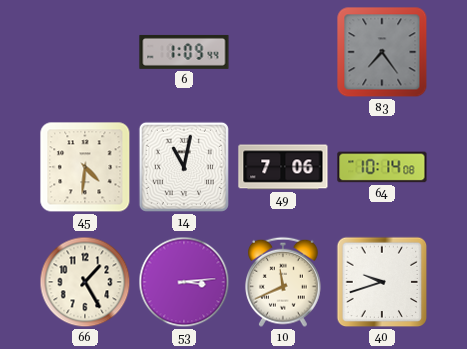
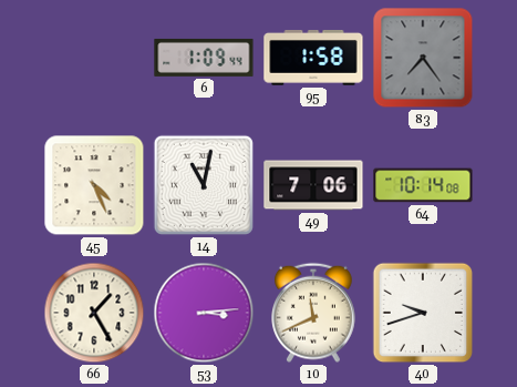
95: none -> 1:58
45: 4:31 -> 4:26
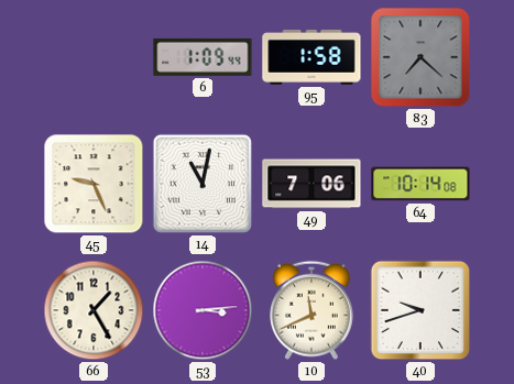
83: 7:24 -> 7:22
45: 4:26 -> 9:26
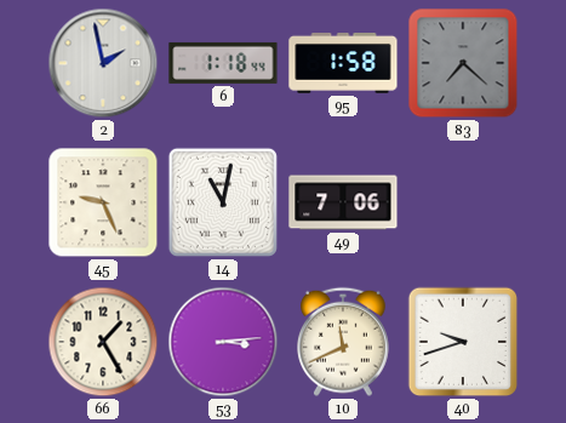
2: none -> 1:58
6: 1:09 -> 1:18
64: 10:14 -> none
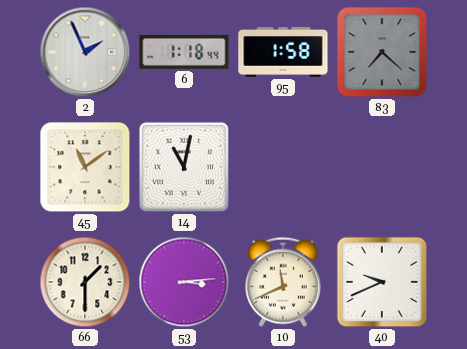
2: 1:58 -> 1:56
45: 9:26 -> 11:09
49: 7:06 -> none
66: 1:25 -> 1:30
40: 9:42 -> 9:41
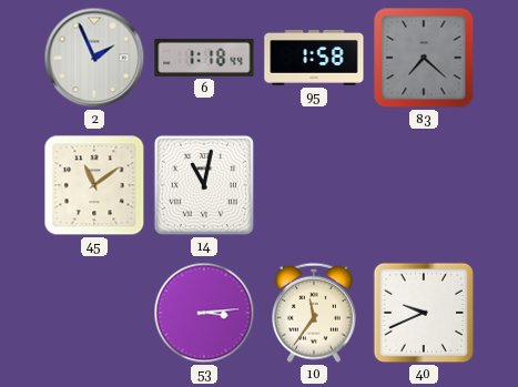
66: 1:30 -> none
10: 11:41 -> 11:36
